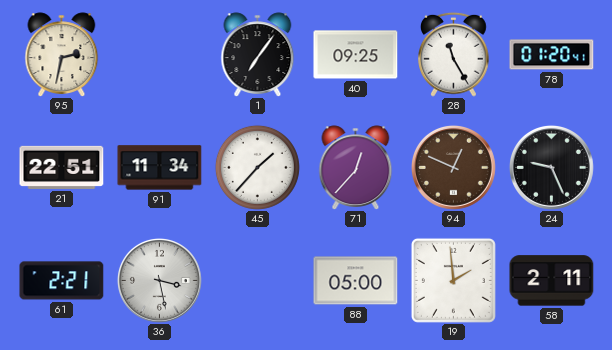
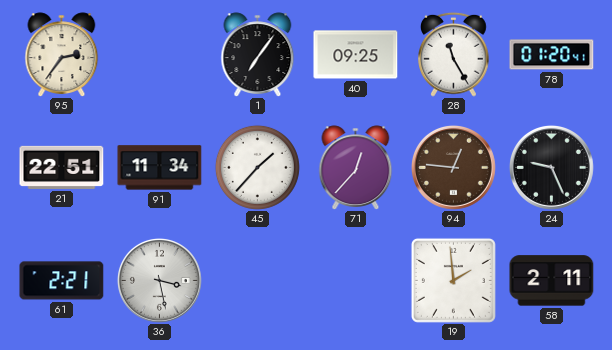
95: 2:32 -> 2:36
94: 12:49 -> 12:46
88: 05:00 -> none
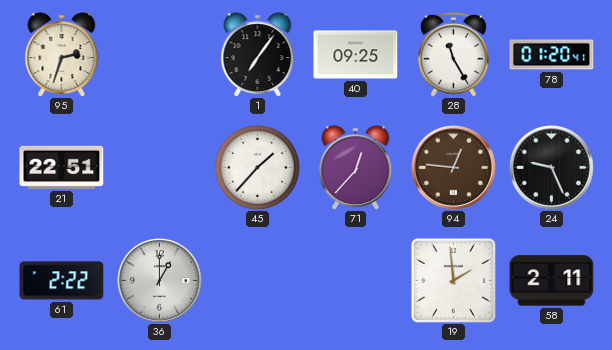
95: 2:36 -> 2:33
91: 11:34 -> none
61: 2:21 -> 2:22
36: 3:28 -> 1:00
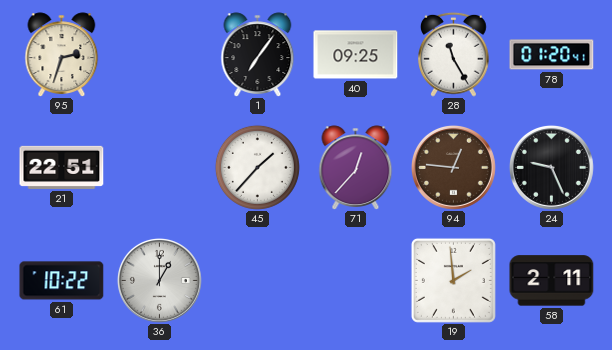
61: 2:22 -> 10:22
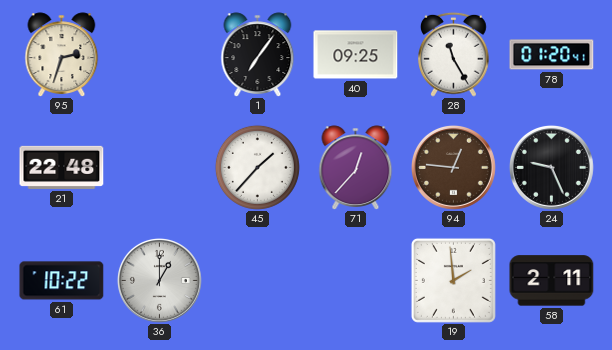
21: 22:51 -> 22:48
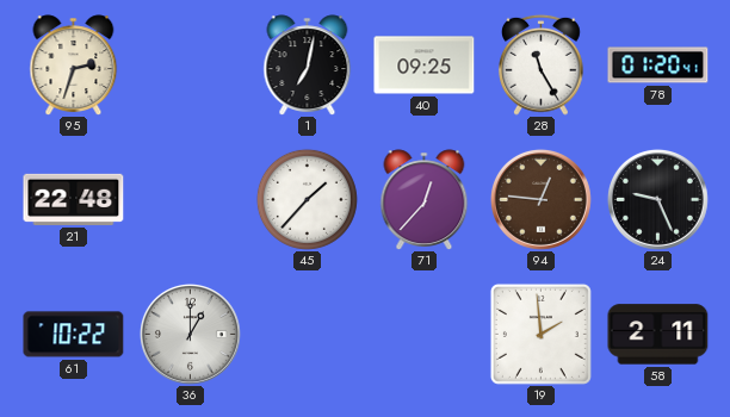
1: 7:06 -> 7:02
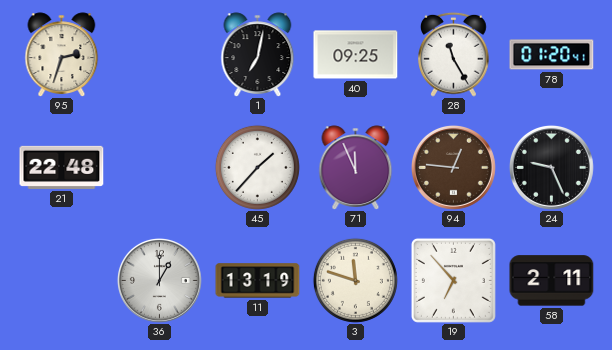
71: 12:37 -> 11:56
61: 10:22 -> none
11: none -> 13:19
3: none -> 11:48
19: 1:59 -> 6:53
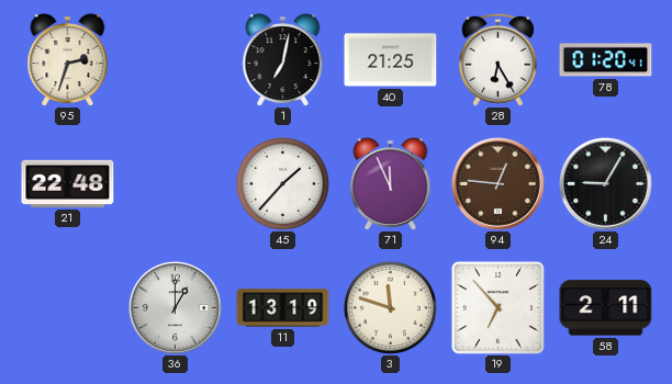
40: 09:25 -> 21:25
28: 11:25 -> 6:25
24: 9:26 -> 9:05
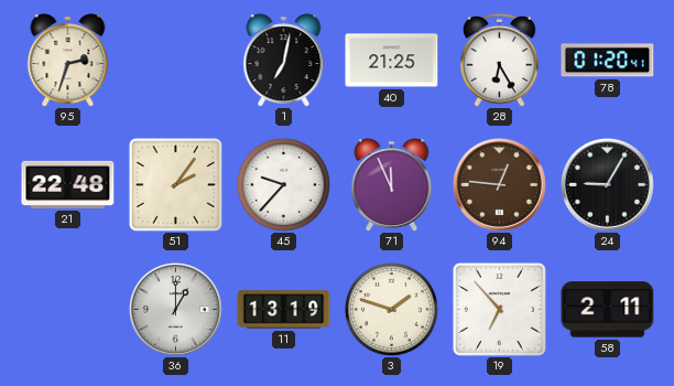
51: none -> 2:06
45: 1:37 -> 9:37
3: 11:48 -> 1:48
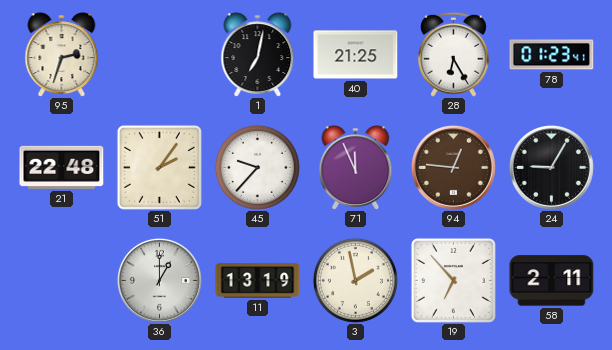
78: 01:20 -> 01:23
3: 1:48 -> 1:58
